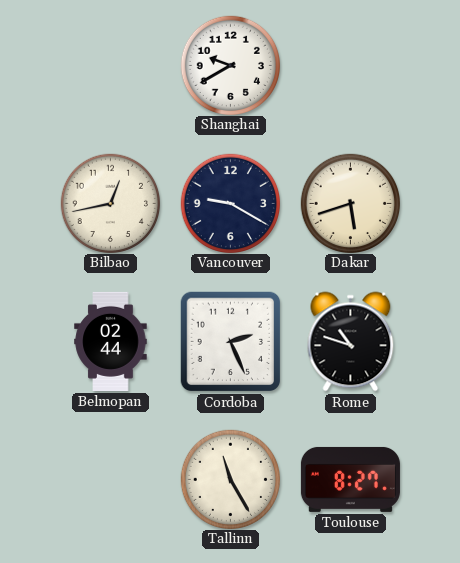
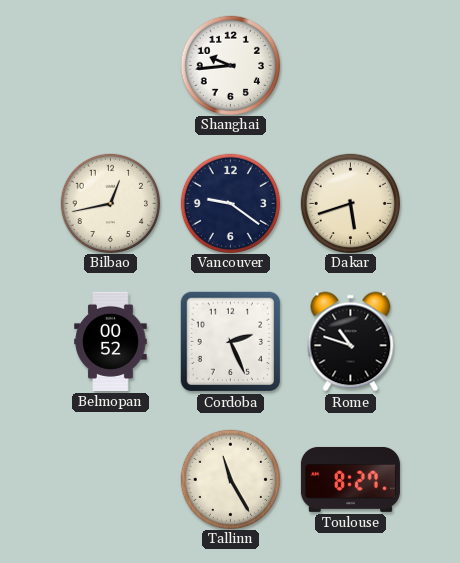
Shanghai: 9:40 -> 9:44
Vancouver: 9:20 -> 9:21
Belmopan: 02:44 -> 00:52
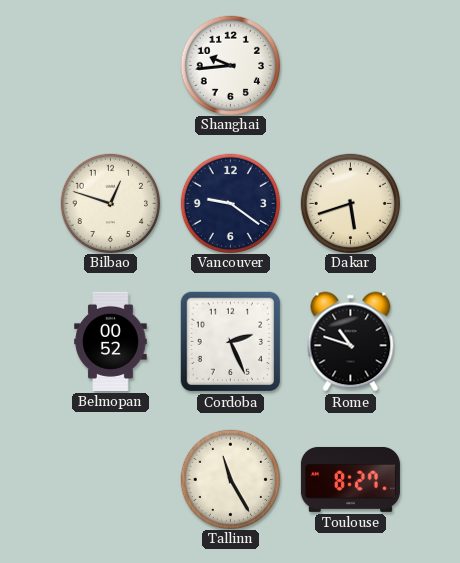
Bilbao: 12:43 -> 12:48
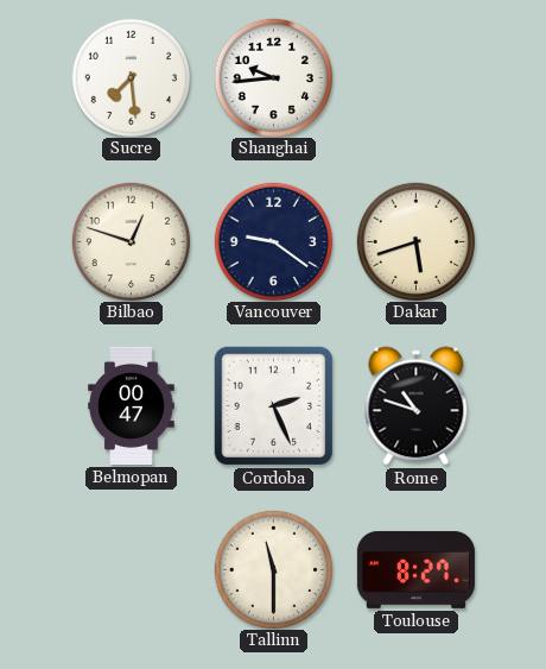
Sucre: none -> 7:29
Belmopan: 00:52 -> 00:47
Tallinn: 11:25 -> 11:30
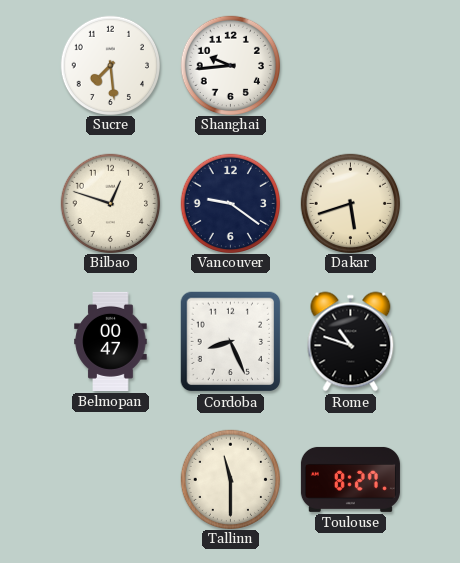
Cordoba: 2:26 -> 8:26
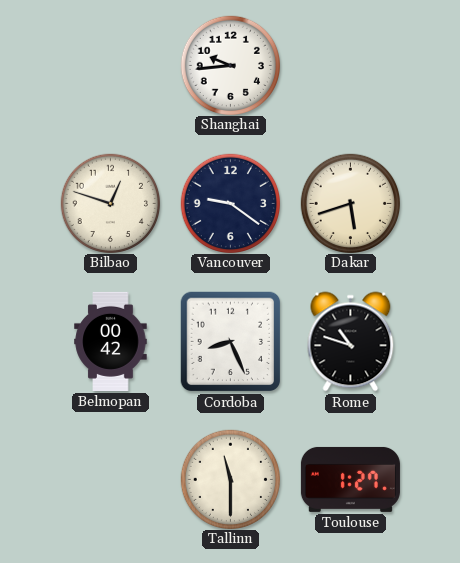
Sucre: 7:29 -> none
Belmopan: 00:47 -> 00:42
Toulouse: 8:27 -> 1:27
